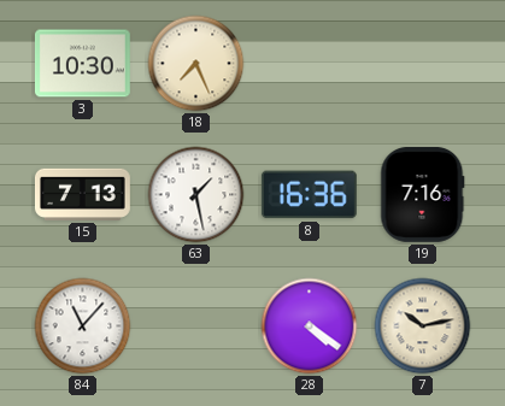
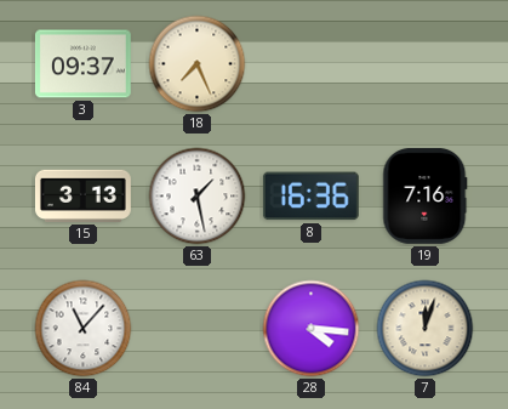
3: 10:30 -> 09:37
15: 7:13 -> 3:13
28: 4:21 -> 4:16
7: 10:13 -> 12:03
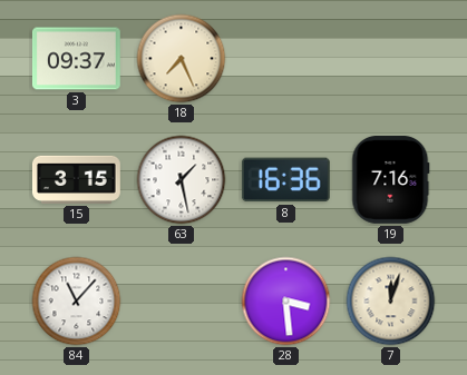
15: 3:13 -> 3:15
28: 4:16 -> 3:29
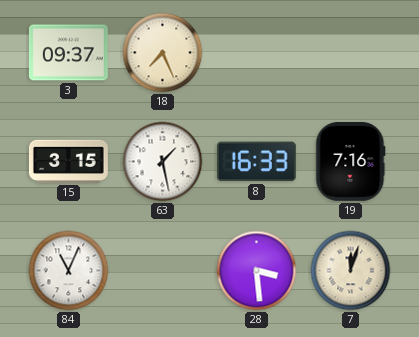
8: 16:36 -> 16:33
84: 11:07 -> 11:04
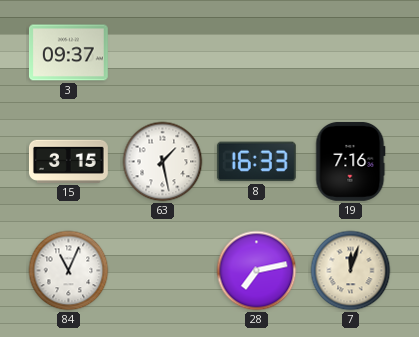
18: 7:26 -> none
28: 3:29 -> 7:13
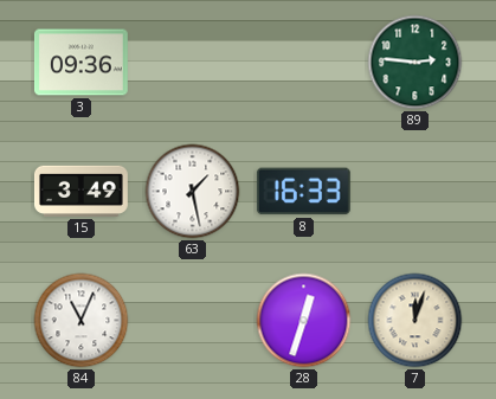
3: 09:37 -> 09:36
89: none -> 2:46
15: 3:15 -> 3:49
19: 7:16 -> none
28: 7:13 -> 12:33
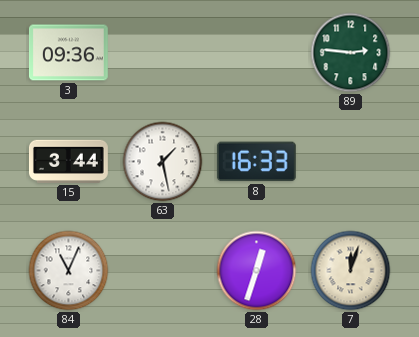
15: 3:49 -> 3:44
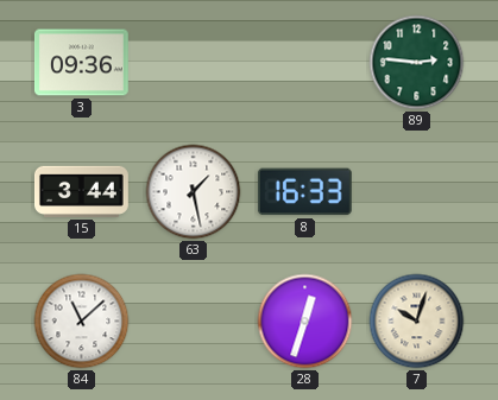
84: 11:04 -> 11:08
7: 12:03 -> 10:03
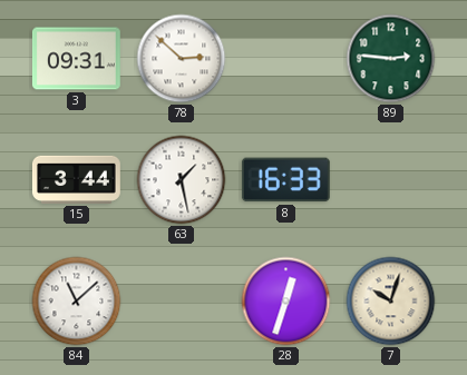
3: 09:36 -> 09:31
78: none -> 2:52
